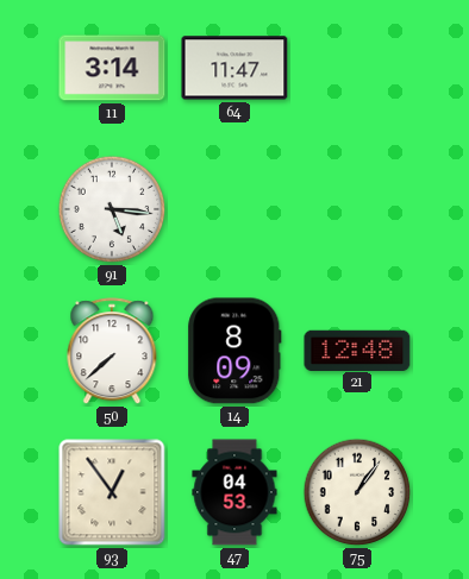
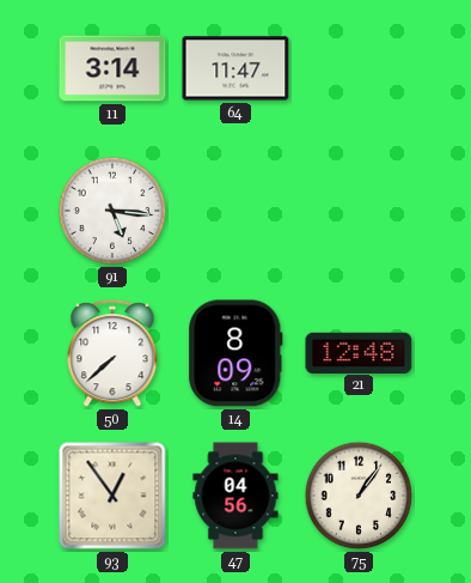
47: 04:53 -> 04:56
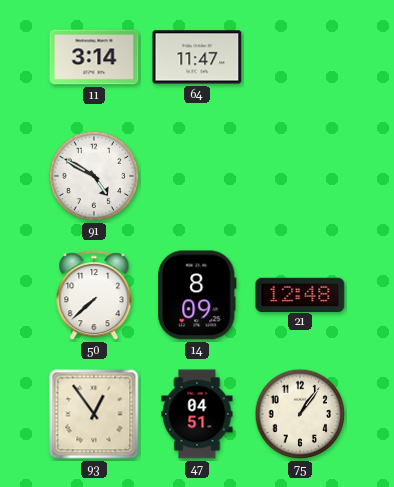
91: 5:16 -> 4:50
47: 04:56 -> 04:51
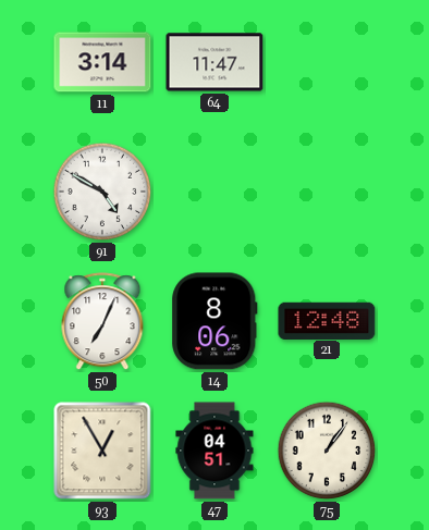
50: 7:38 -> 7:04
14: 8:09 -> 8:06
93: 12:54 -> 12:55
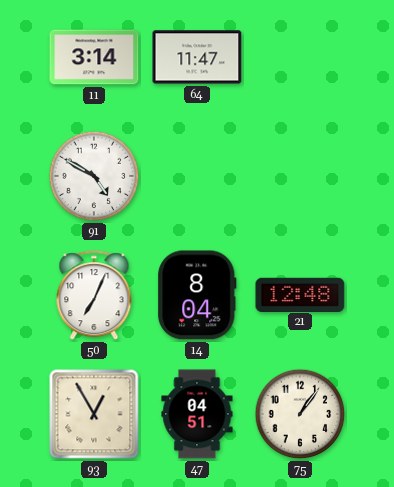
14: 8:06 -> 8:04
